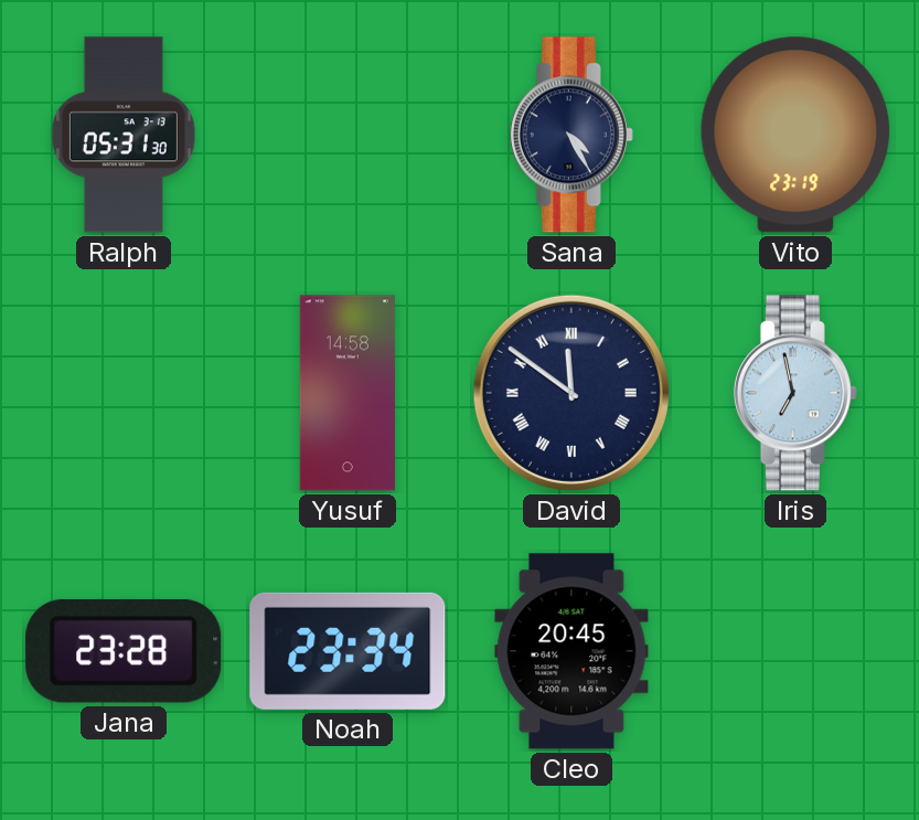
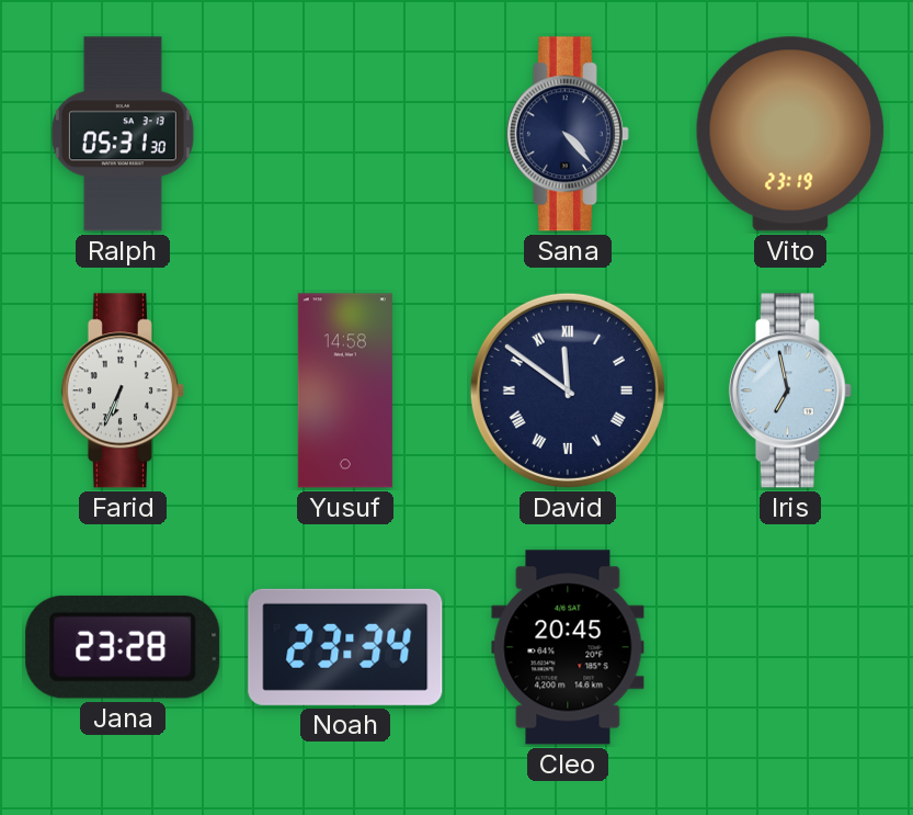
Sana: 4:25 -> 4:23
Farid: none -> 6:34
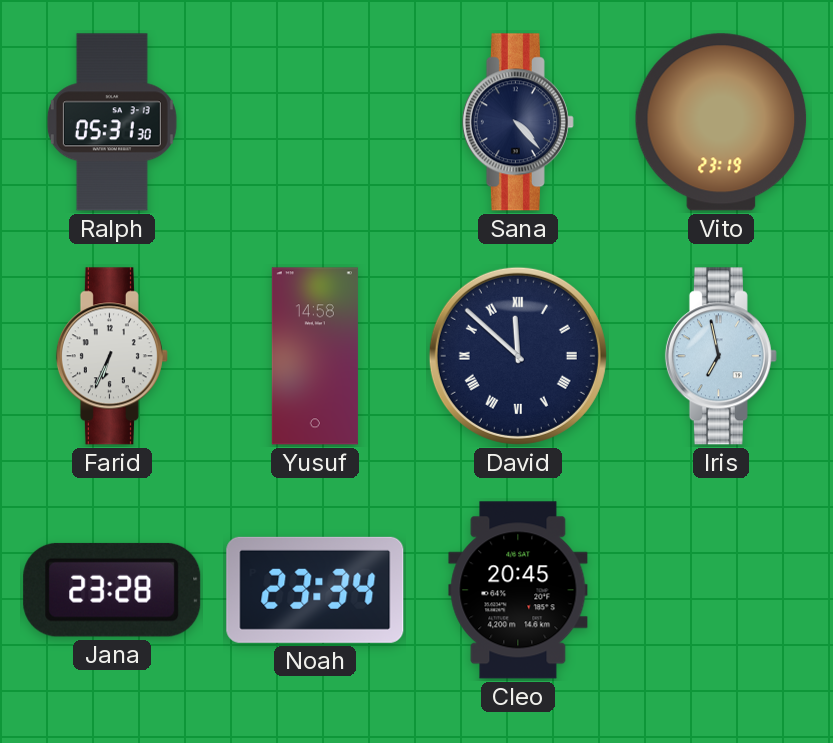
David: 11:51 -> 11:52
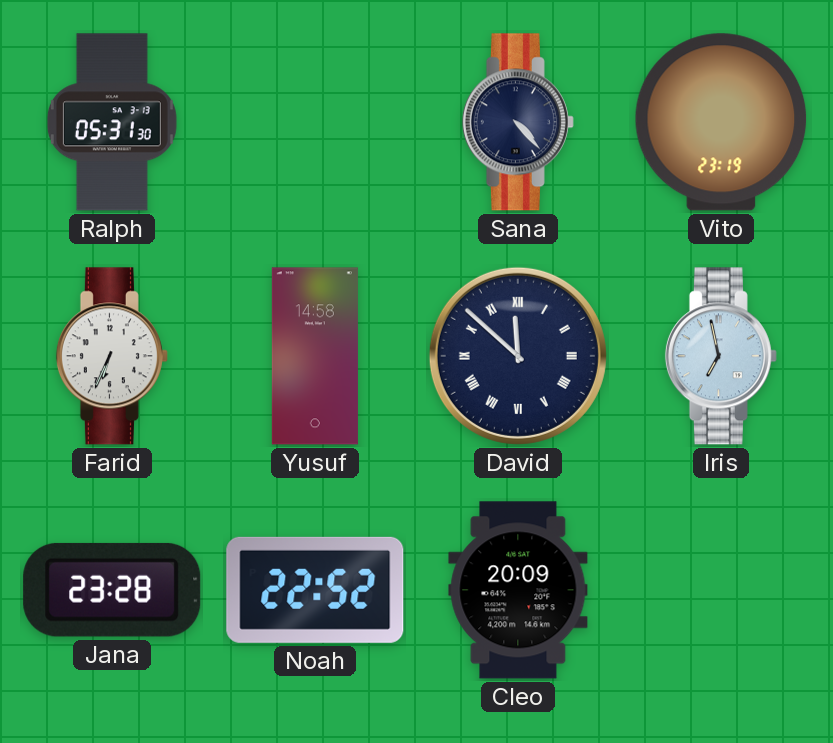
Noah: 23:34 -> 22:52
Cleo: 20:45 -> 20:09
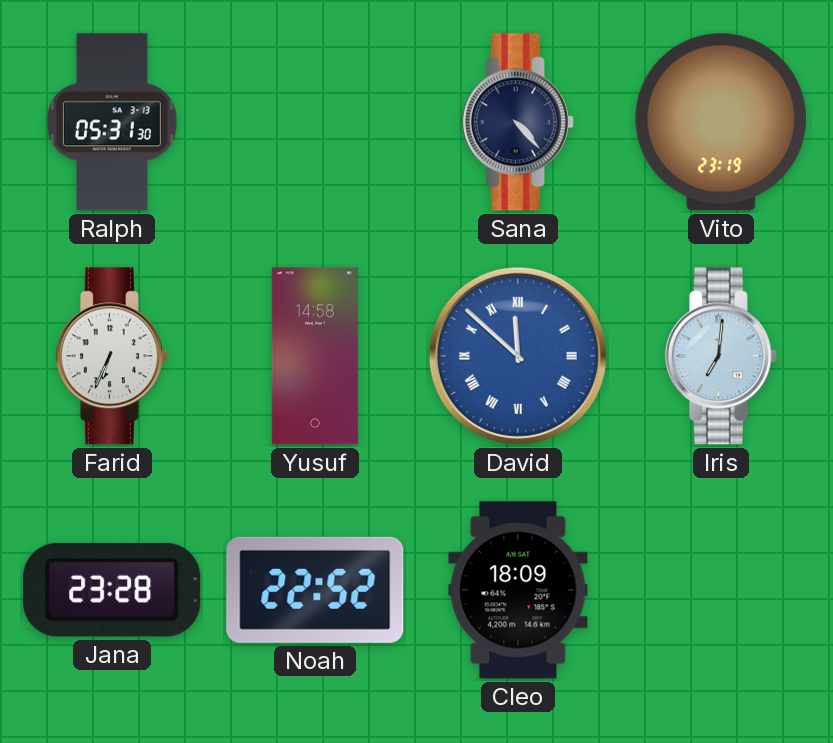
David dial: navy -> blue
Iris: 6:58 -> 7:01
Cleo: 20:09 -> 18:09
